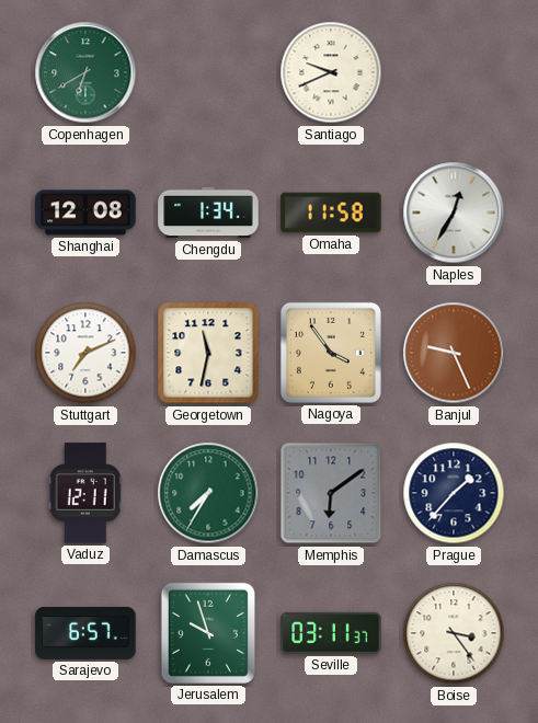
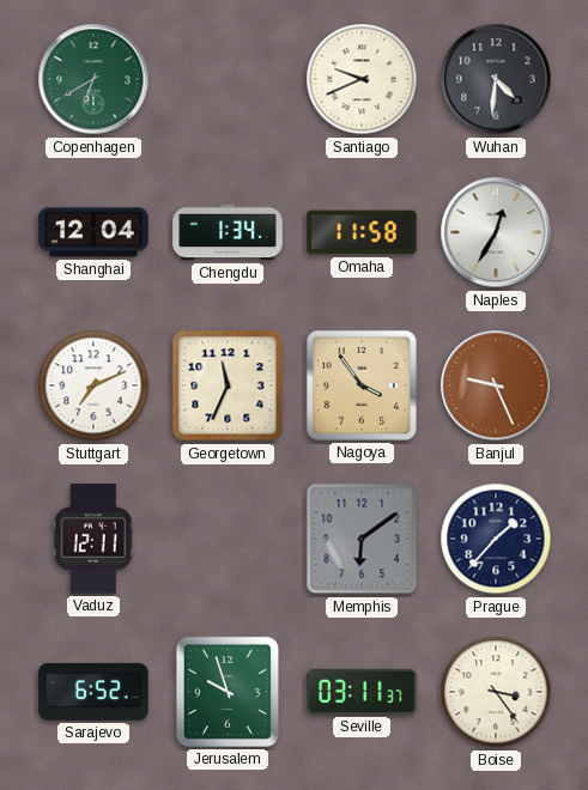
Wuhan: none -> 4:31
Shanghai: 12:08 -> 12:04
Georgetown: 11:32 -> 11:34
Damascus: 7:35 -> none
Sarajevo: 6:57 -> 6:52
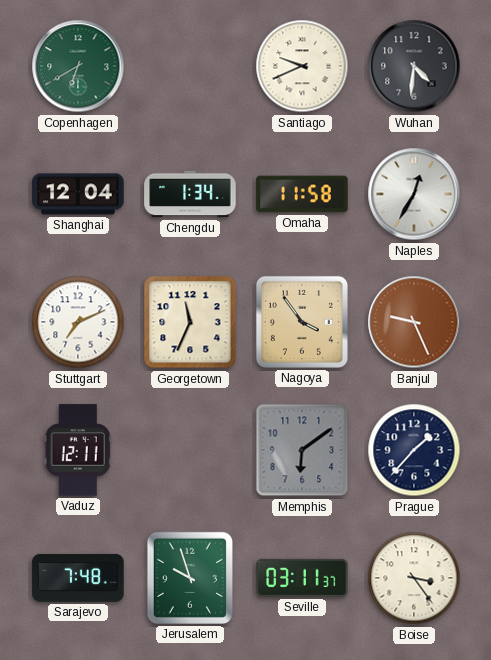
Sarajevo: 6:52 -> 7:48
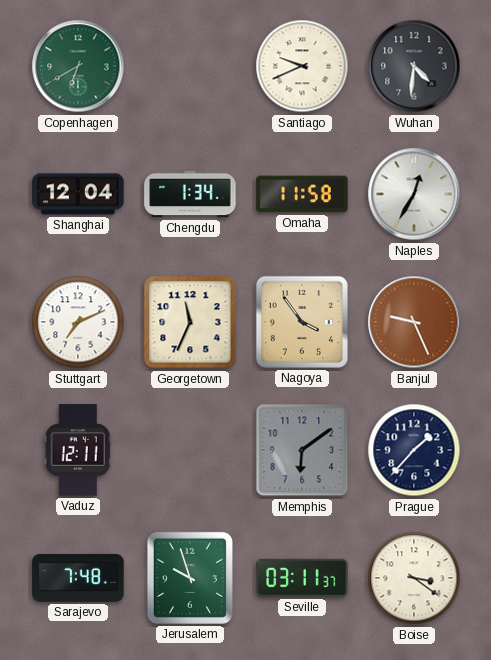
Boise: 3:24 -> 3:21
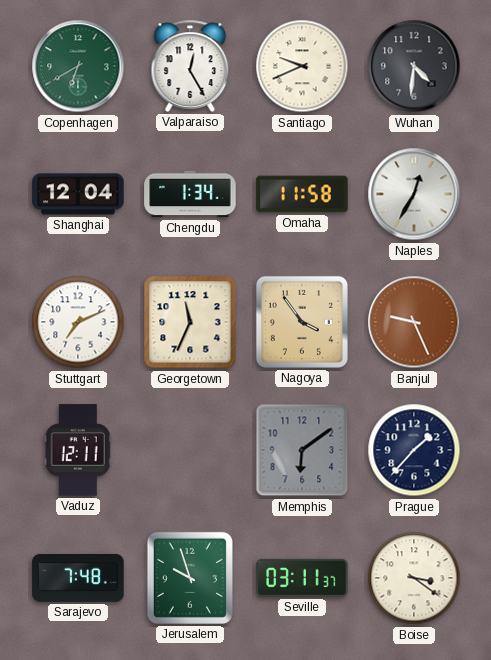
Valparaiso: none -> 12:25
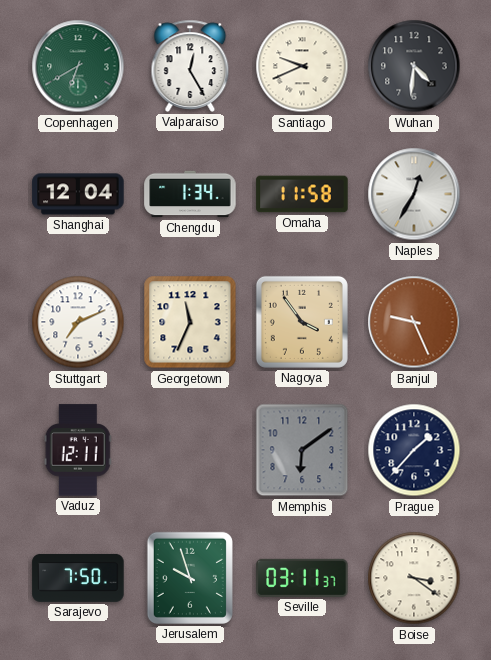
Sarajevo: 7:48 -> 7:50
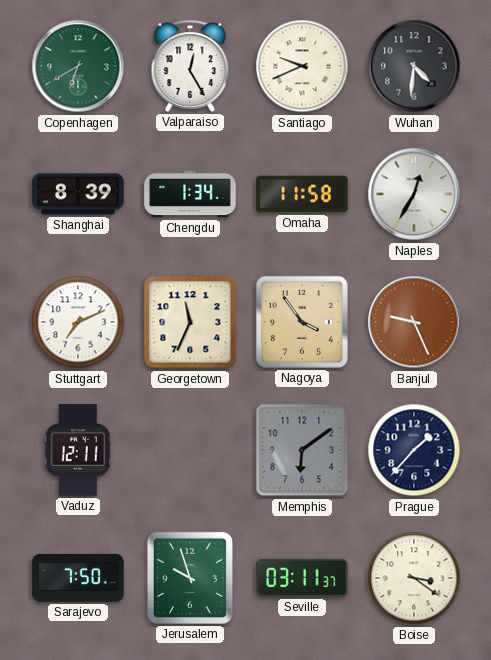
Shanghai: 12:04 -> 8:39
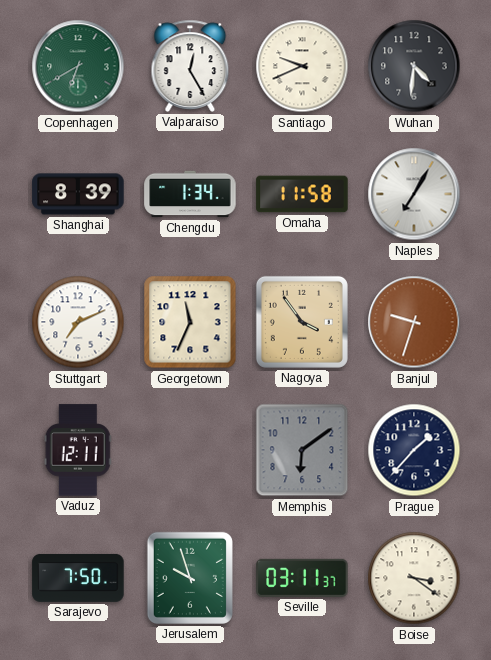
Naples: 12:35 -> 7:05
Banjul: 9:26 -> 9:33
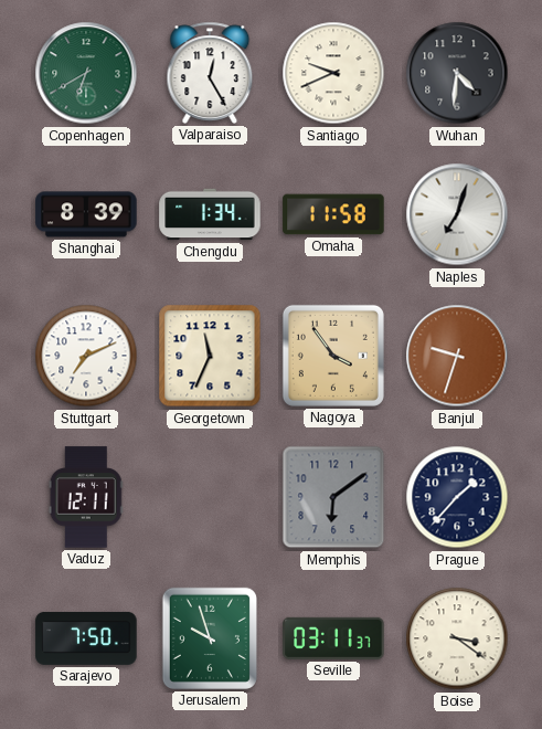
Naples: 7:05 -> 7:03
